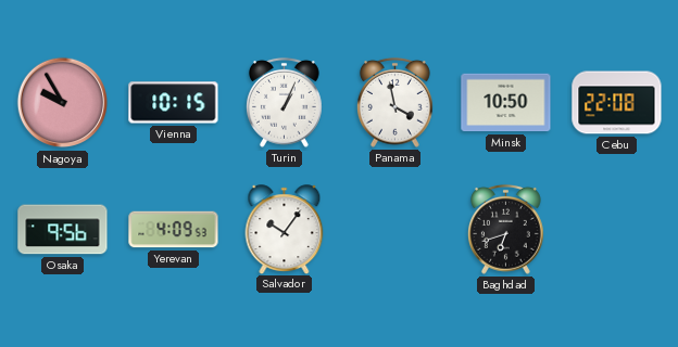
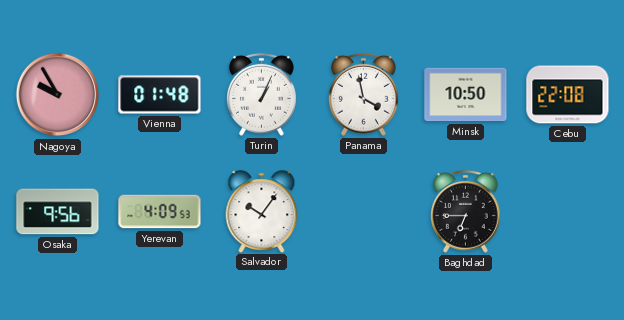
Vienna: 10:15 -> 01:48
Baghdad: 6:42 -> 6:45
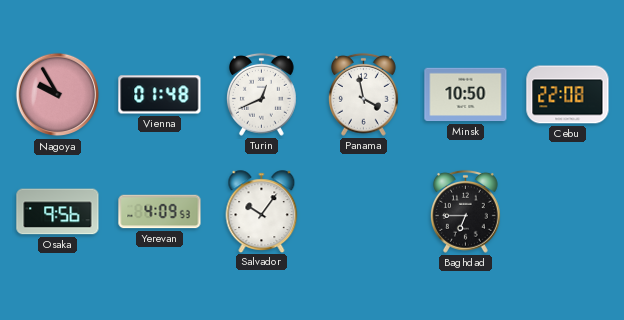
Turin: 1:04 -> 12:41
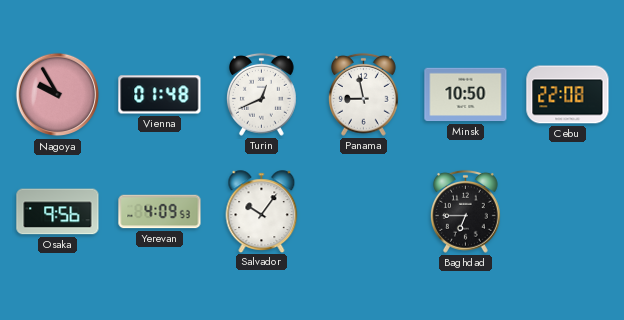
Panama: 3:58 -> 8:58
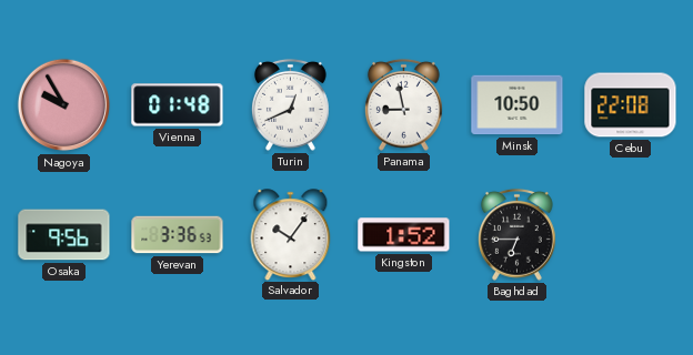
Yerevan: 4:09 -> 3:36
Kingston: none -> 1:52
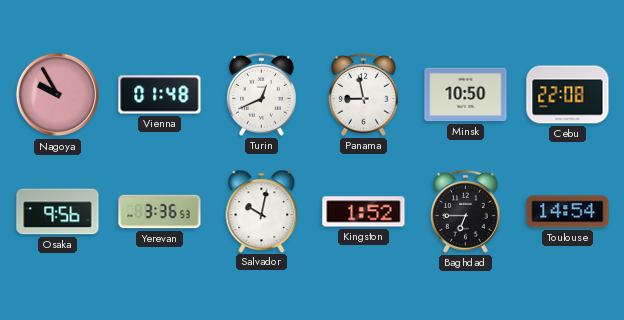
Salvador: 10:06 -> 10:02
Toulouse: none -> 14:54
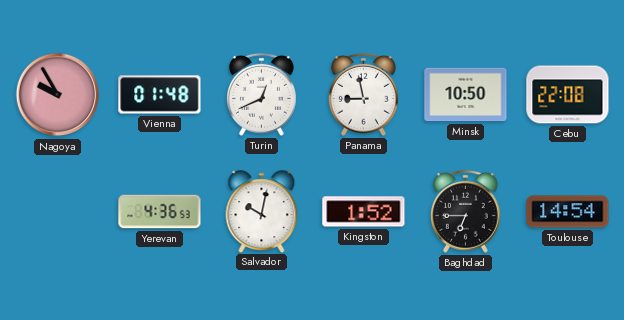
Osaka: 9:56 -> none
Yerevan: 3:36 -> 4:36
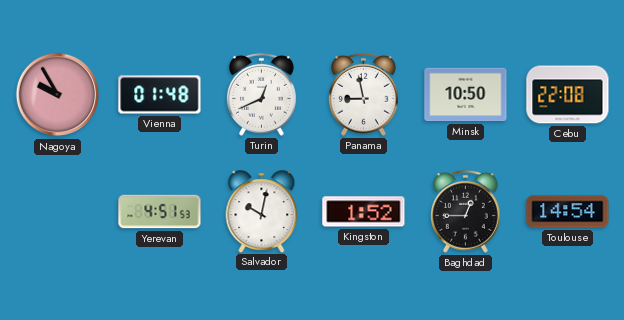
Yerevan: 4:36 -> 4:51
Baghdad: 6:45 -> 12:45
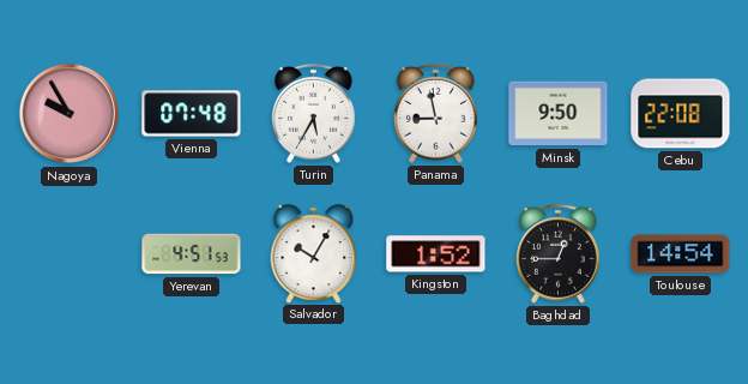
Vienna: 01:48 -> 07:48
Turin: 12:41 -> 5:35
Minsk: 10:50 -> 9:50
Salvador: 10:02 -> 10:05
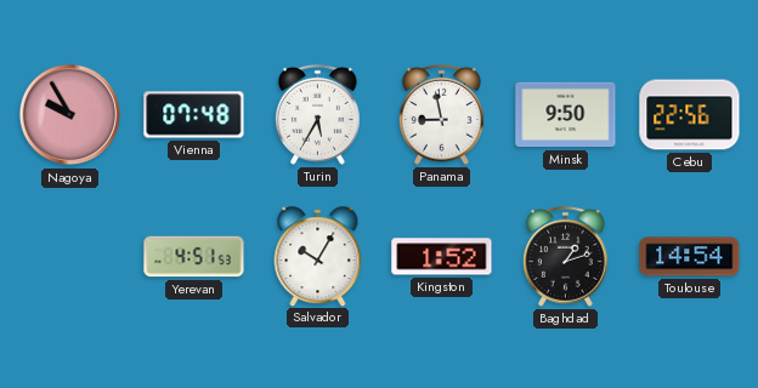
Cebu: 22:08 -> 22:56
Baghdad: 12:45 -> 1:12
